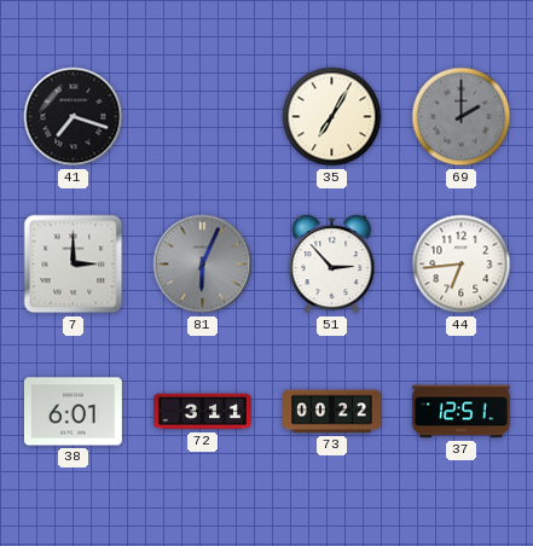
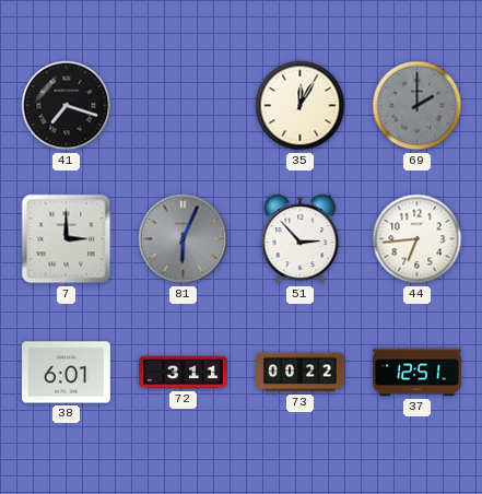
35: 7:05 -> 12:05
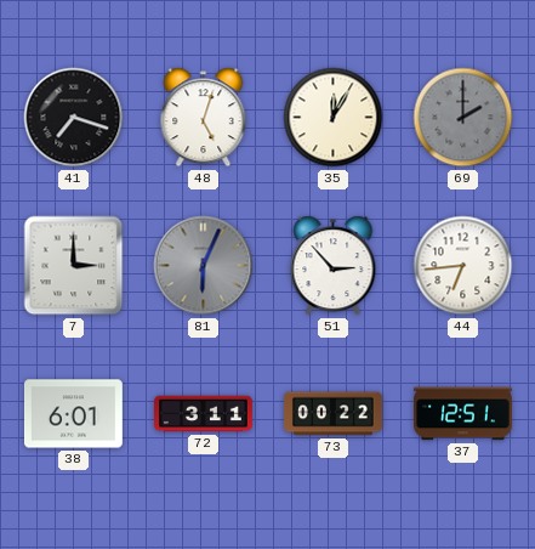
48: none -> 5:03
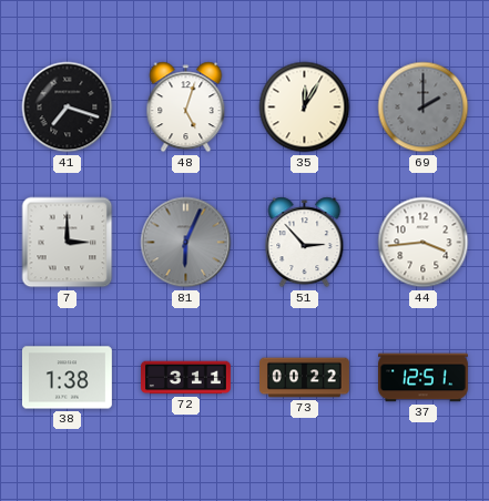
44: 6:44 -> 3:44
38: 6:01 -> 1:38
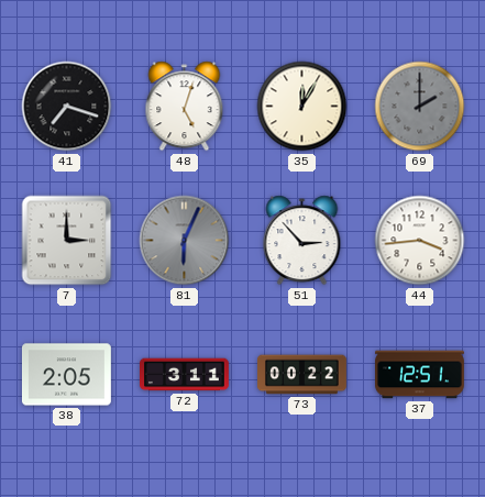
38: 1:38 -> 2:05
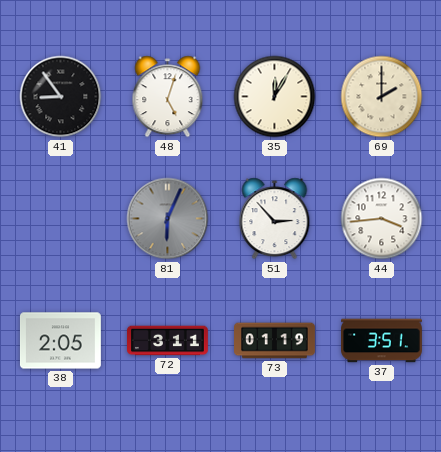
41: 7:18 -> 8:54
69 dial: grey -> cream
7: 3:00 -> none
73: 00:22 -> 01:19
37: 12:51 -> 3:51
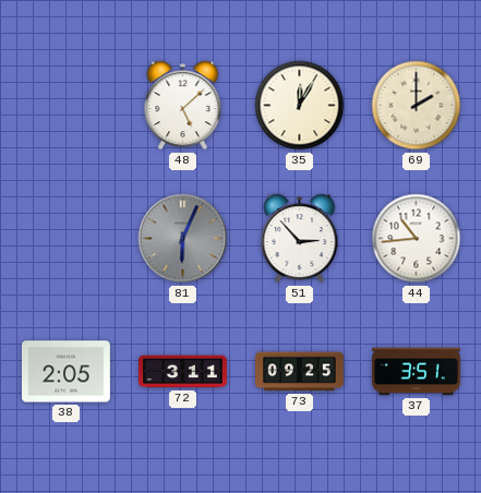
41: 8:54 -> none
48: 5:03 -> 5:08
44: 3:44 -> 10:44
73: 01:19 -> 09:25
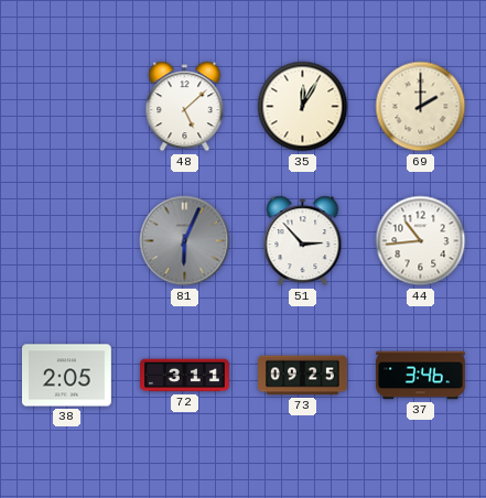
37: 3:51 -> 3:46
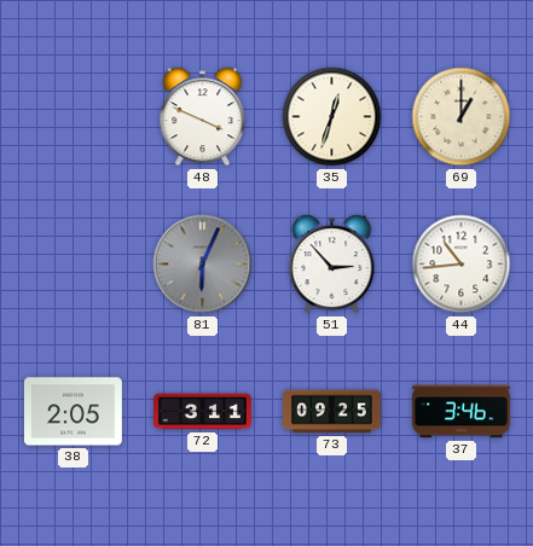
48: 5:08 -> 3:49
35: 12:05 -> 12:33
69: 2:00 -> 1:00
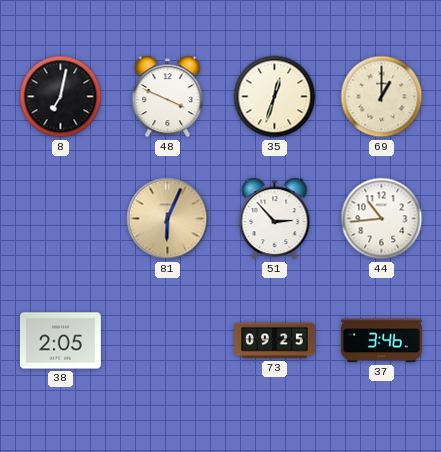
8: none -> 7:02
81 dial: grey -> champagne
72: 3:11 -> none
